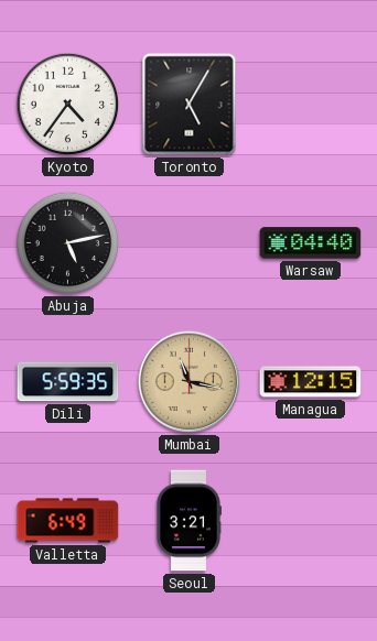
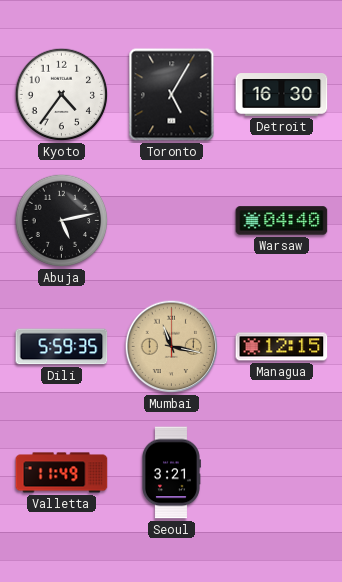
Detroit: none -> 16:30
Valletta: 6:49 -> 11:49
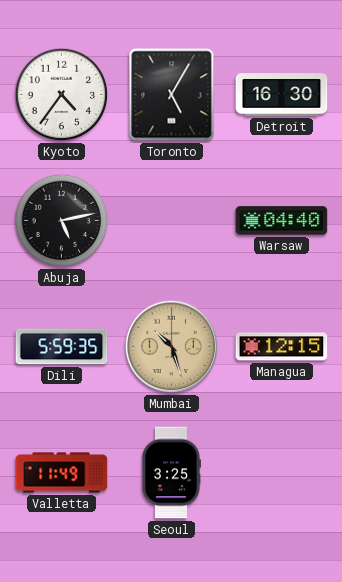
Mumbai: 11:17 -> 10:27
Seoul: 3:21 -> 3:25
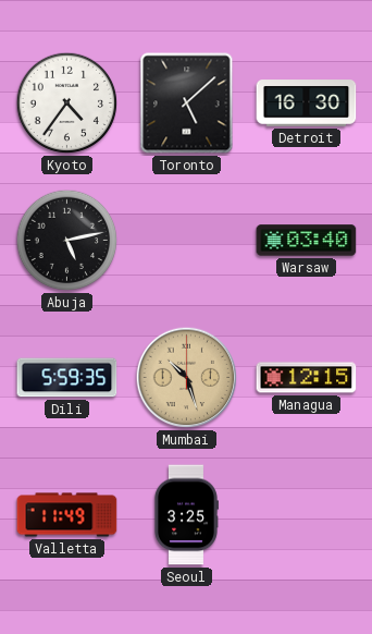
Toronto: 5:05 -> 5:08
Warsaw: 04:40 -> 03:40
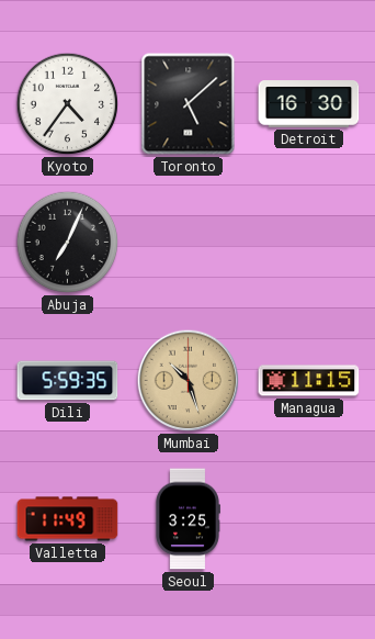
Abuja: 5:13 -> 7:04
Warsaw: 03:40 -> none
Managua: 12:15 -> 11:15
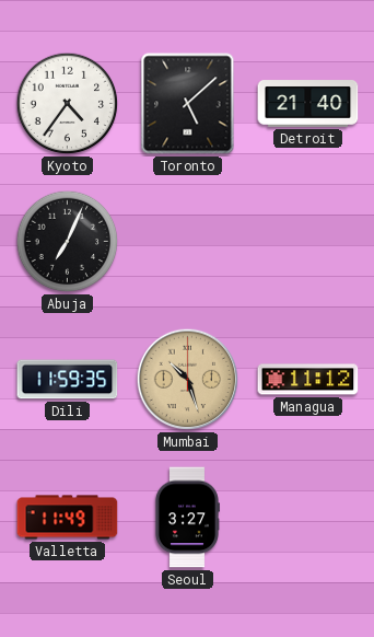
Detroit: 16:30 -> 21:40
Dili: 5:59 -> 11:59
Managua: 11:15 -> 11:12
Seoul: 3:25 -> 3:27
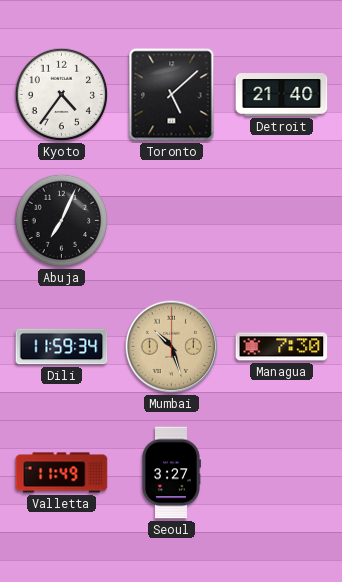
Dili: 11:59:35 -> 11:59:34
Managua: 11:12 -> 7:30
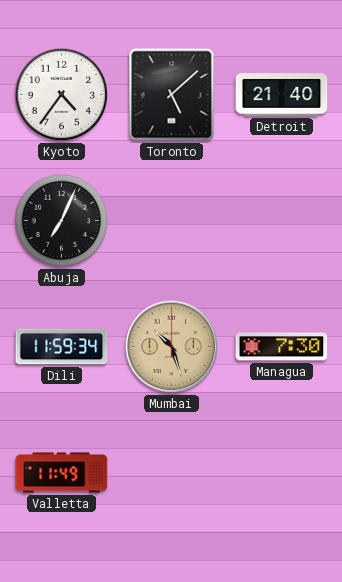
Seoul: 3:27 -> none
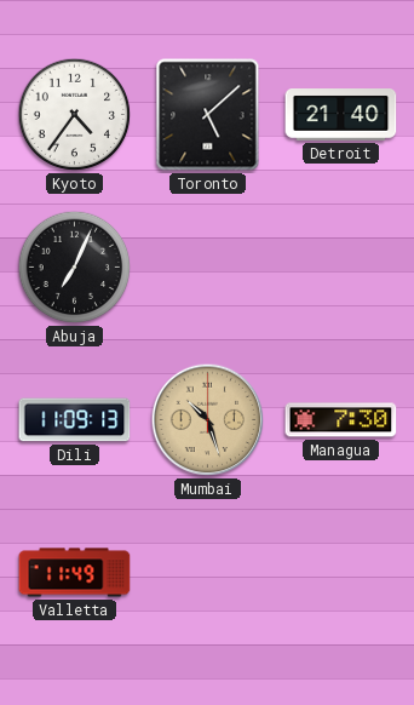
Dili: 11:59 -> 11:09
